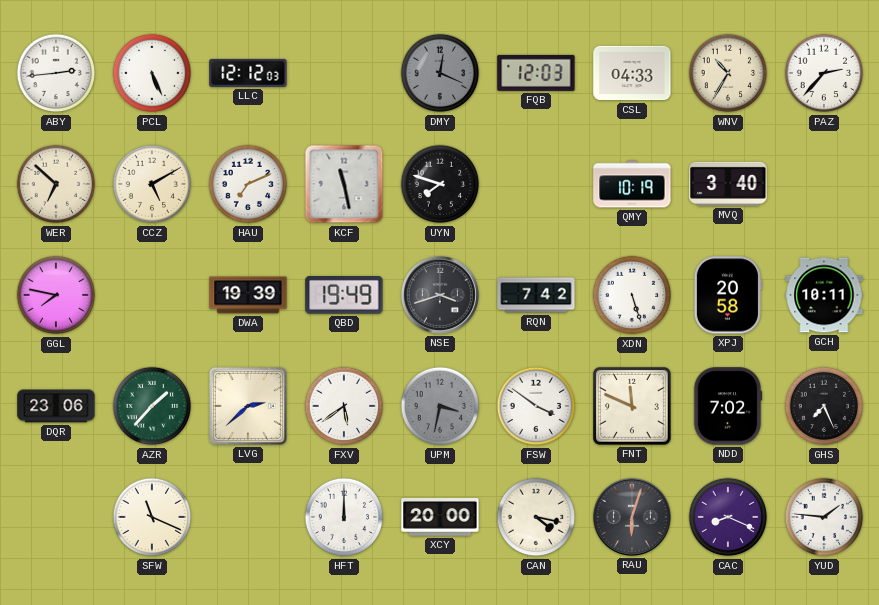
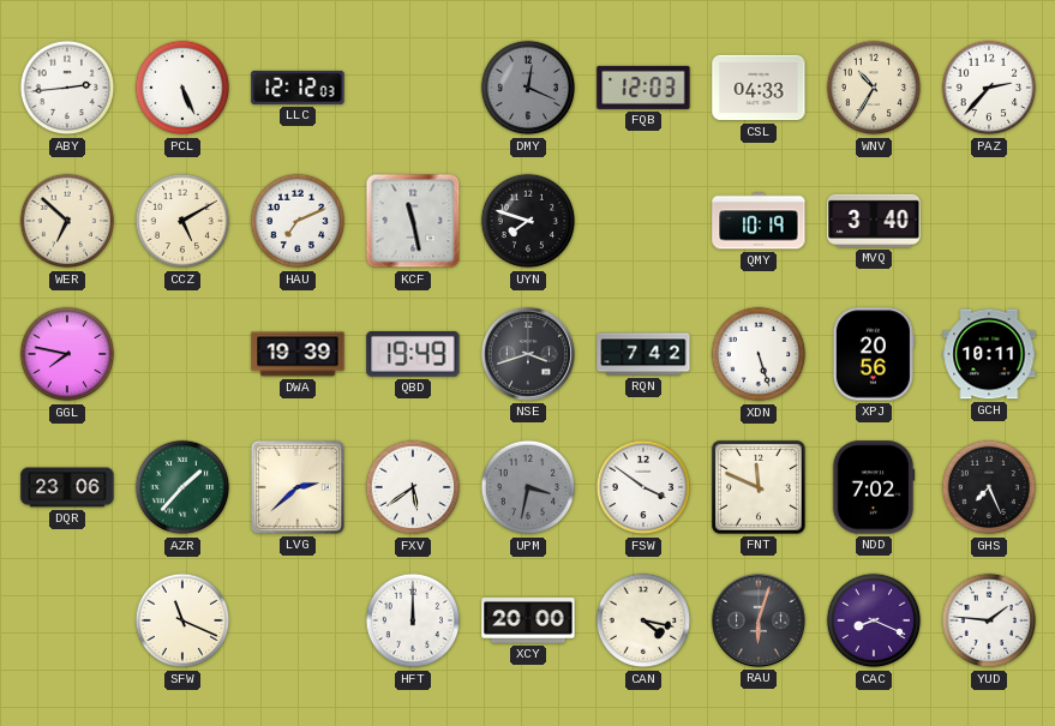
XPJ: 20:58 -> 20:56
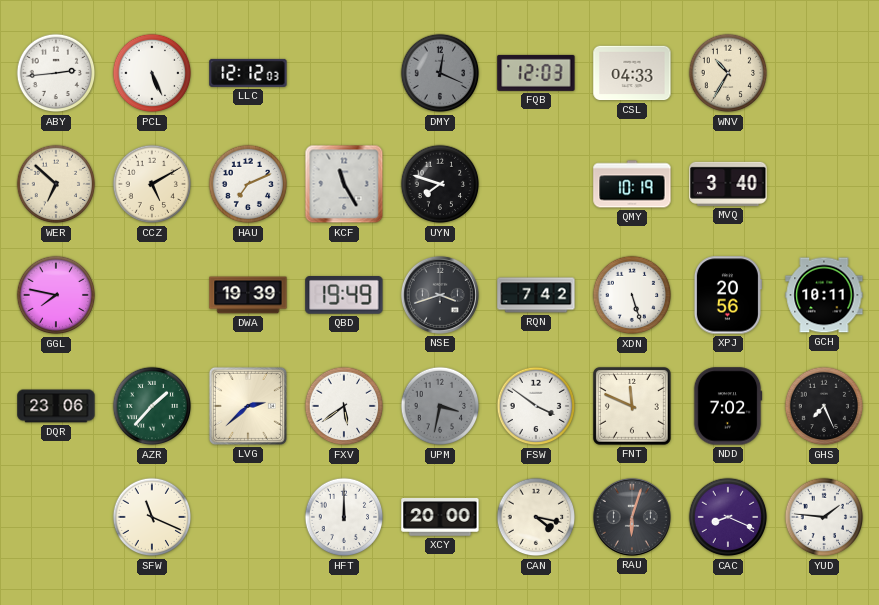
PAZ: 2:37 -> none
KCF: 11:28 -> 11:25
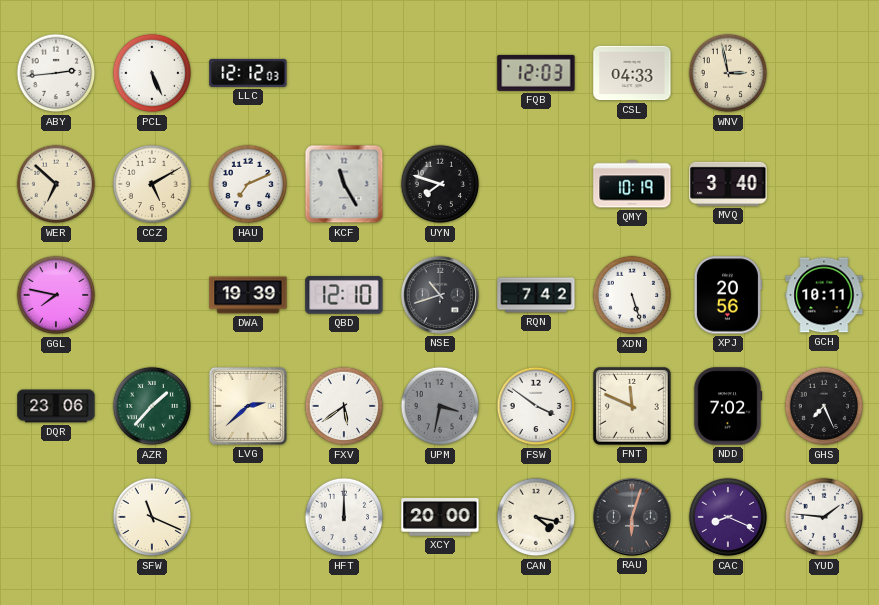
DMY: 12:19 -> none
WNV: 10:35 -> 2:58
QBD: 19:49 -> 12:10
NSE: 3:42 -> 10:42
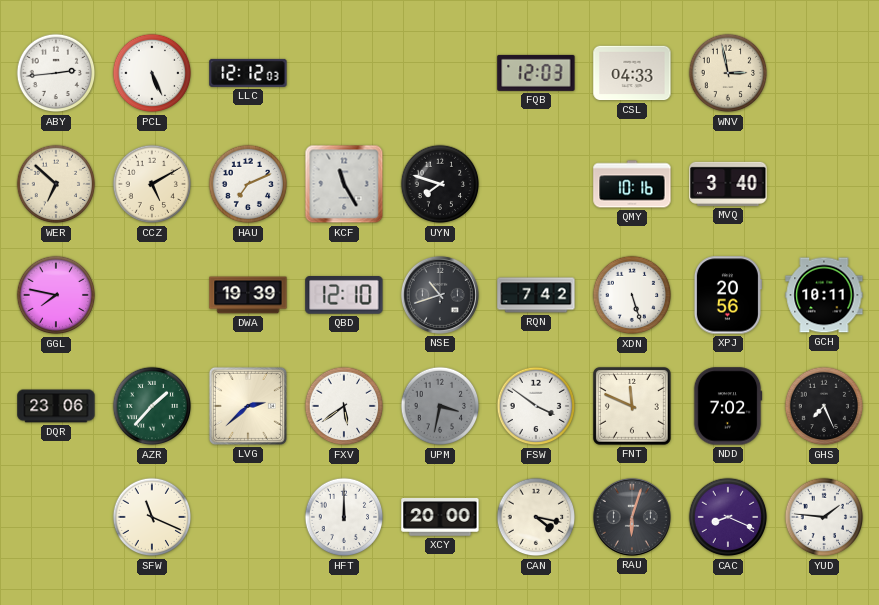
QMY: 10:19 -> 10:16
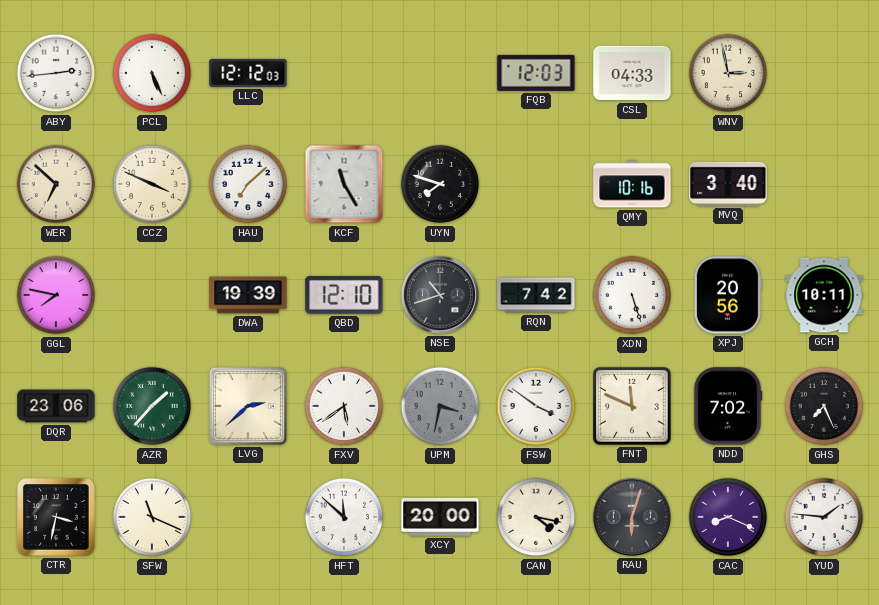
CCZ: 5:10 -> 3:49
HAU: 7:11 -> 7:08
CTR: none -> 3:32
HFT: 12:00 -> 11:52
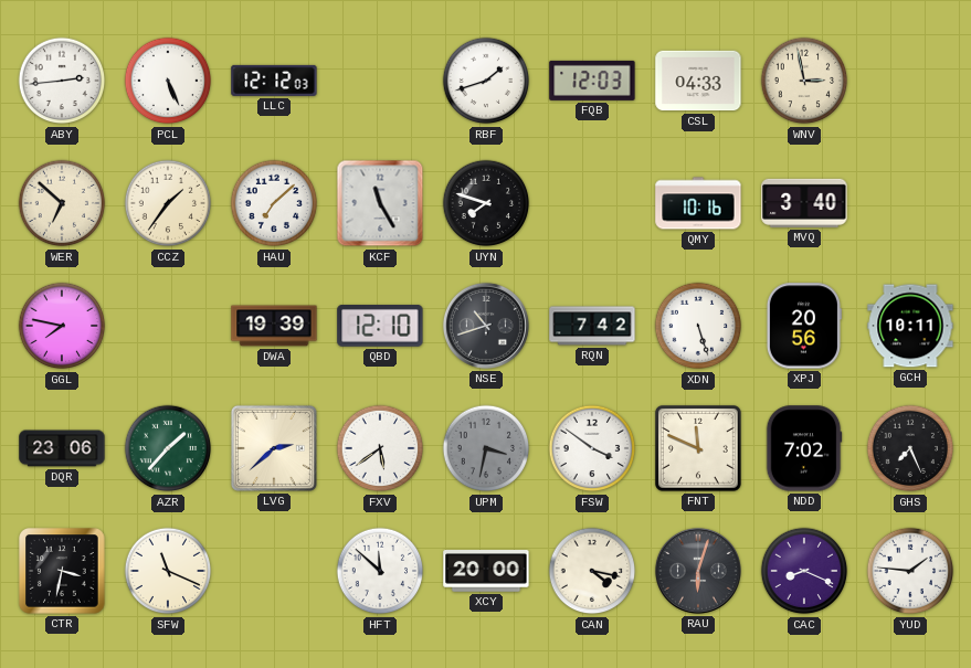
RBF: none -> 1:42
CCZ: 3:49 -> 1:36
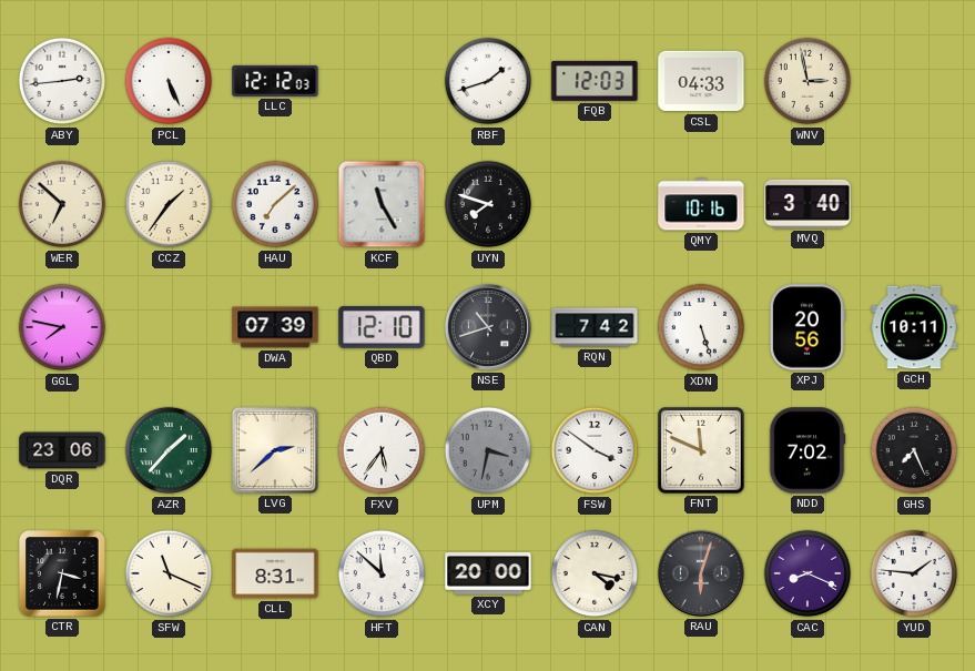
DWA: 19:39 -> 07:39
FXV: 5:39 -> 5:36
CLL: none -> 8:31
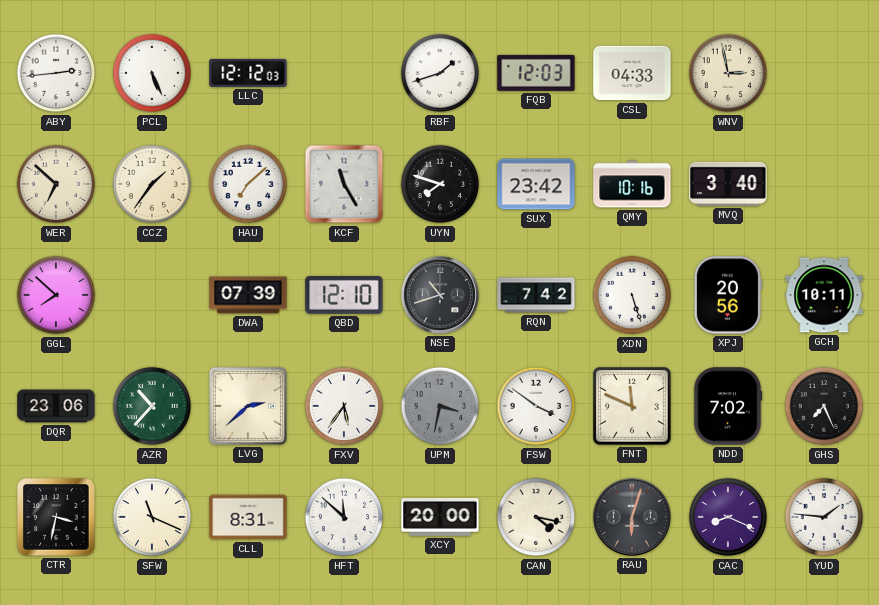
SUX: none -> 23:42
GGL: 7:47 -> 7:52
AZR: 1:37 -> 10:37
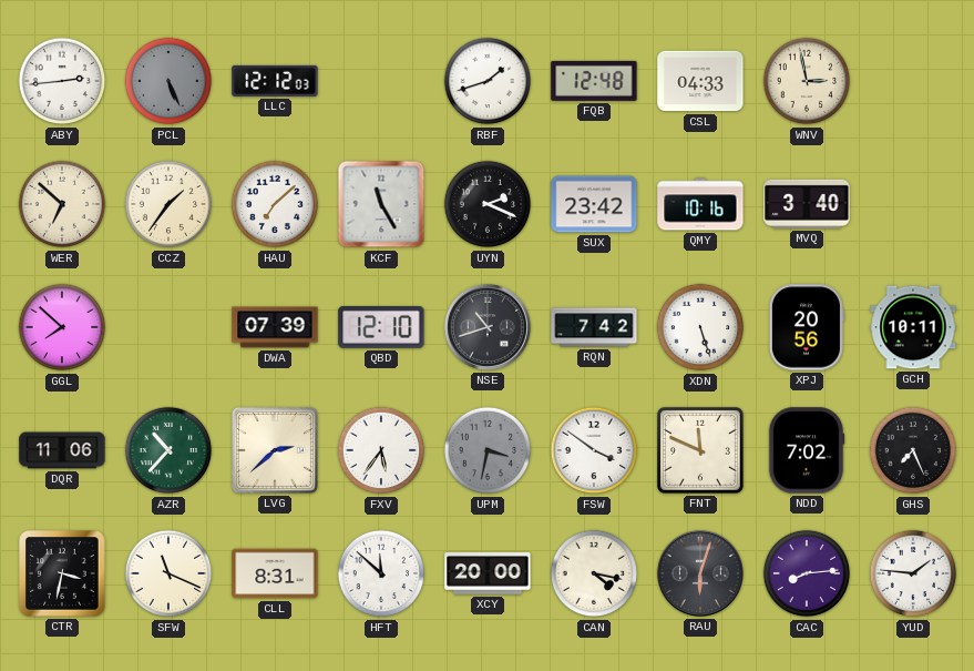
PCL dial: white -> grey
FQB: 12:03 -> 12:48
UYN: 7:48 -> 2:19
DQR: 23:06 -> 11:06
CAC: 8:19 -> 8:14
